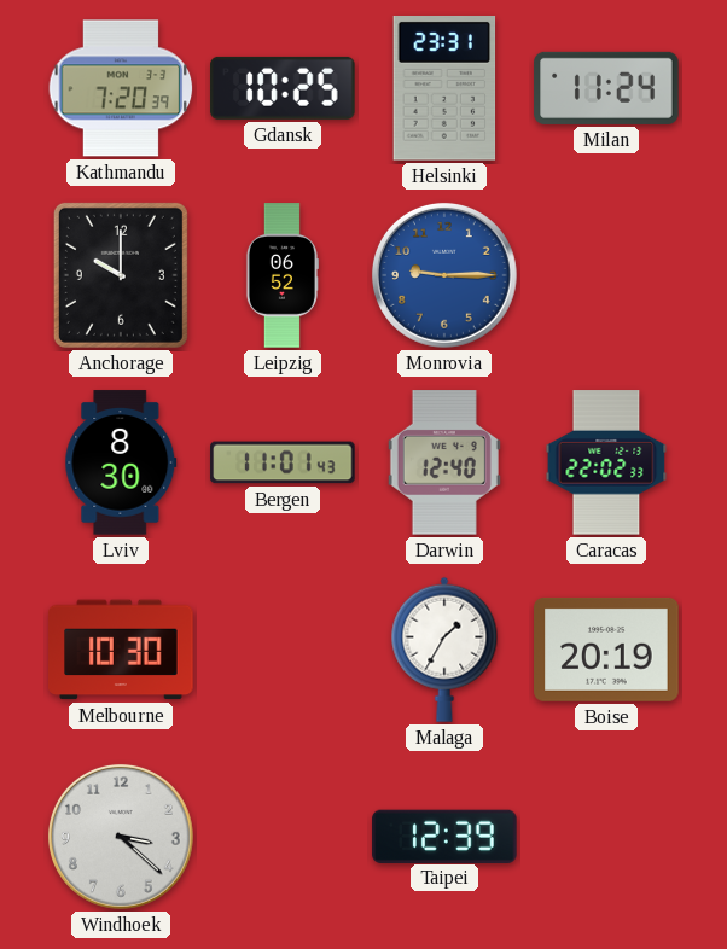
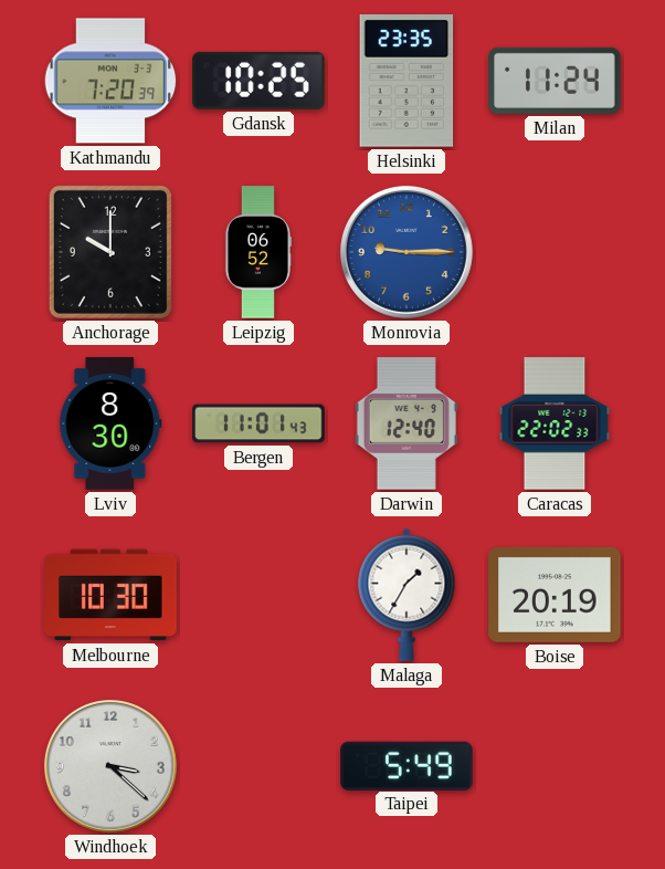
Helsinki: 23:31 -> 23:35
Taipei: 12:39 -> 5:49
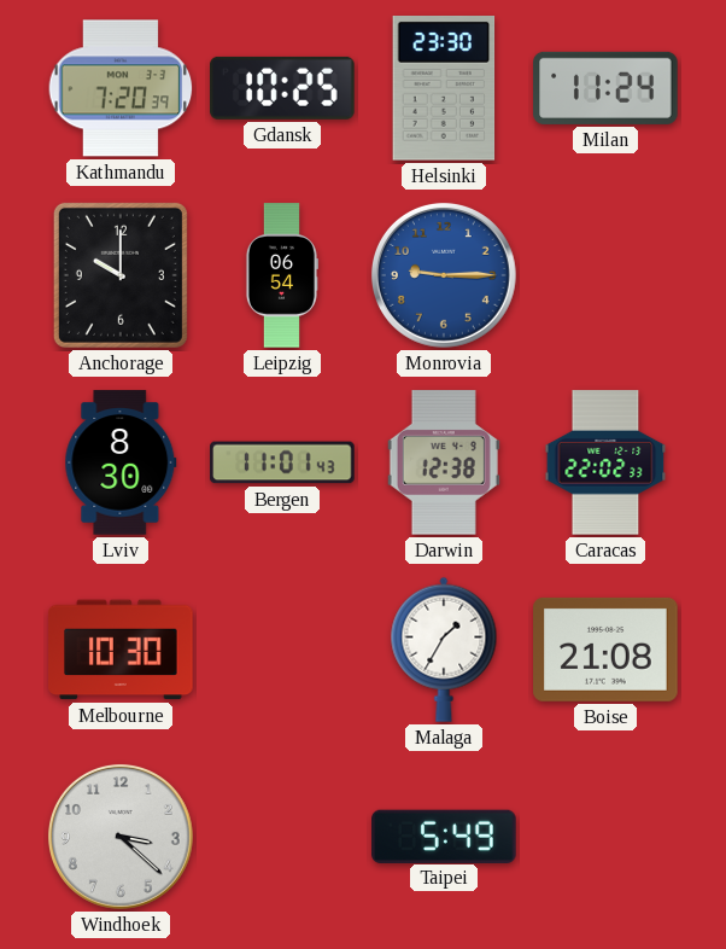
Helsinki: 23:35 -> 23:30
Leipzig: 06:52 -> 06:54
Darwin: 12:40 -> 12:38
Boise: 20:19 -> 21:08
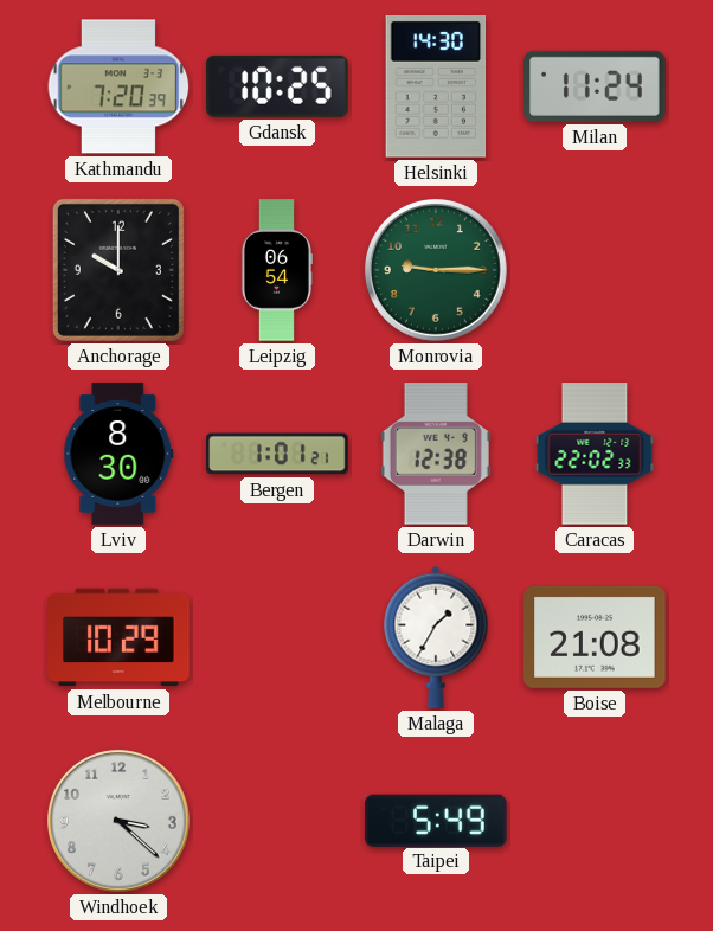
Helsinki: 23:30 -> 14:30
Monrovia dial: blue -> green
Bergen: 11:01 -> 1:01
Melbourne: 10:30 -> 10:29
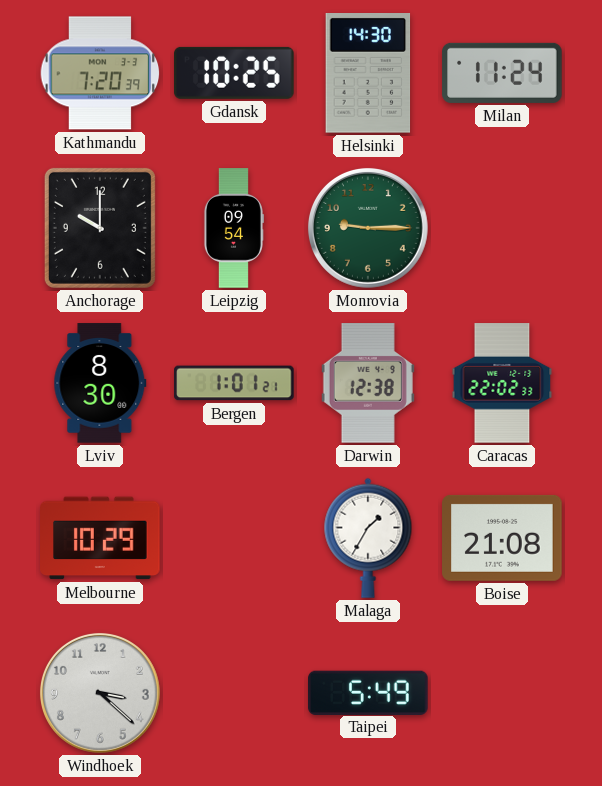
Leipzig: 06:54 -> 09:54
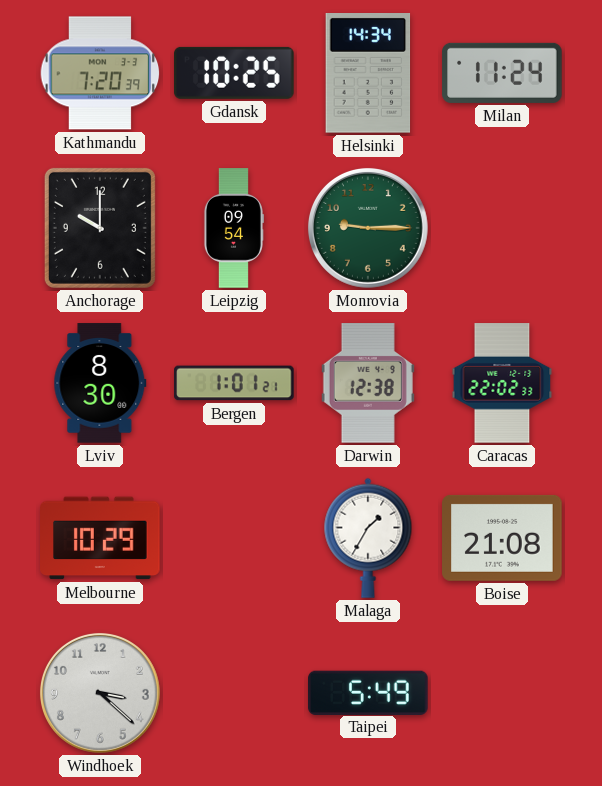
Helsinki: 14:30 -> 14:34
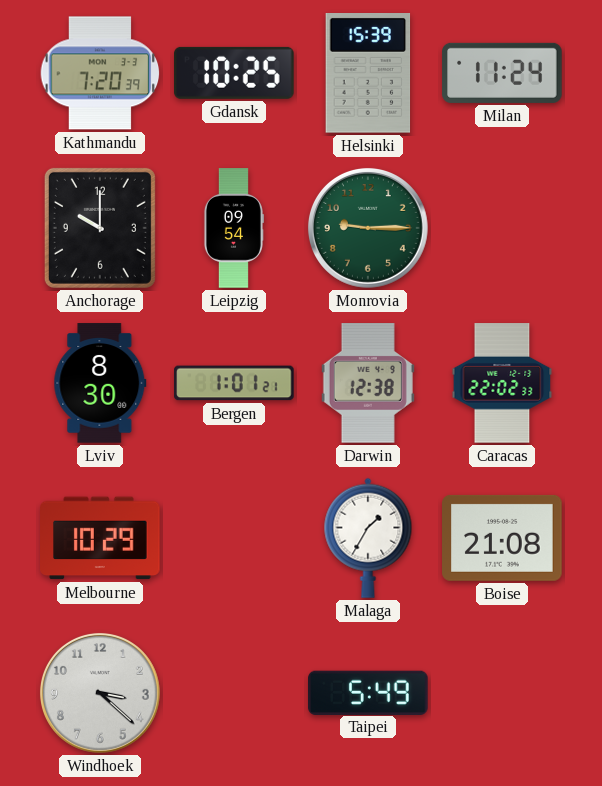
Helsinki: 14:34 -> 15:39
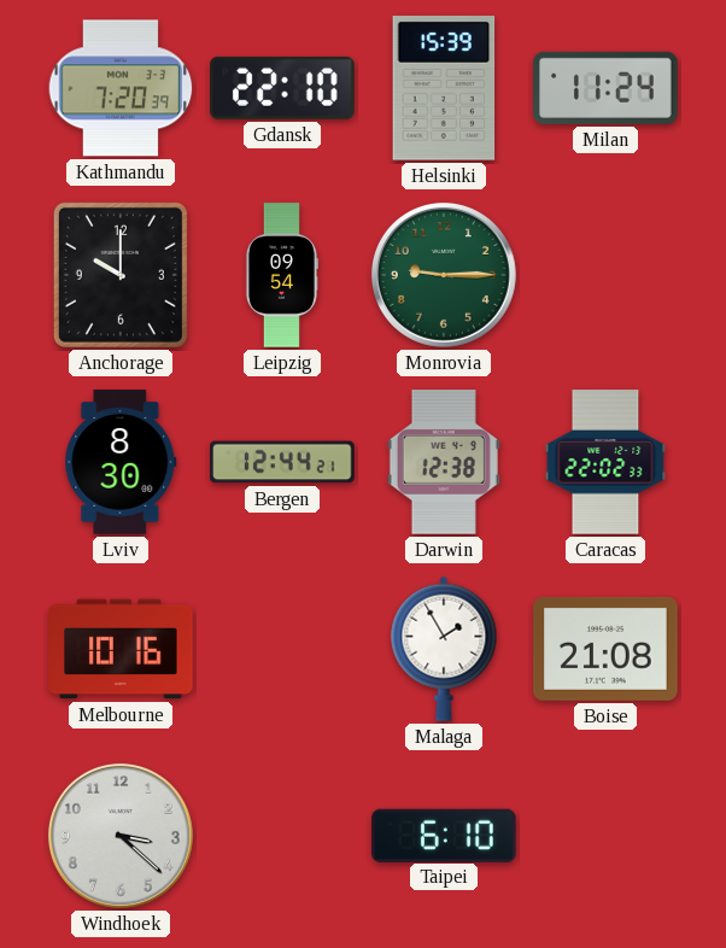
Gdansk: 10:25 -> 22:10
Bergen: 1:01 -> 12:44
Melbourne: 10:29 -> 10:16
Malaga: 1:35 -> 1:55
Taipei: 5:49 -> 6:10
